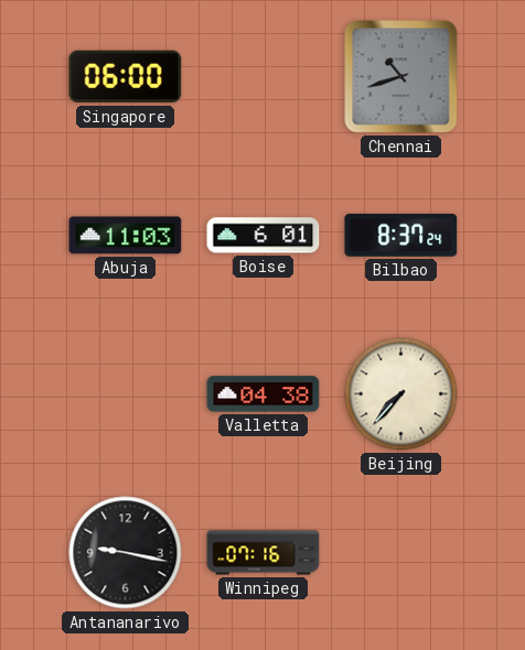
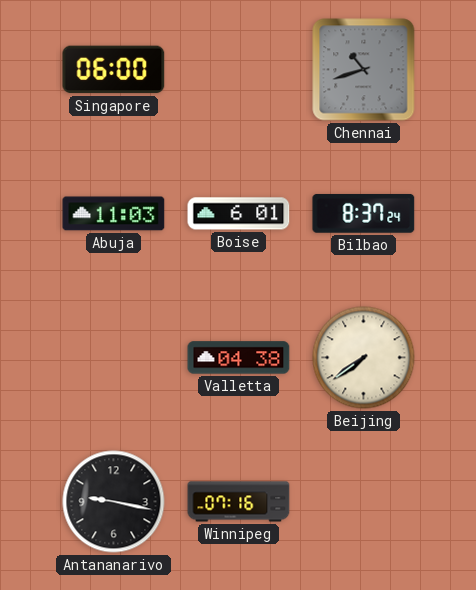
Beijing: 7:37 -> 7:39
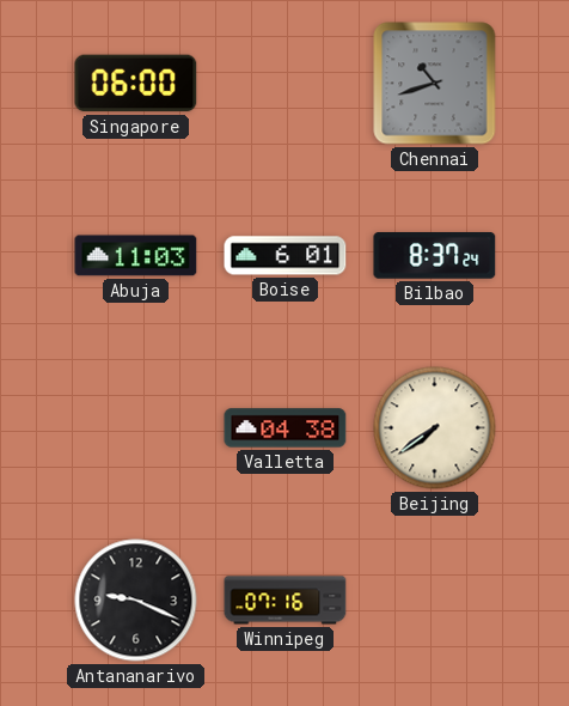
Antananarivo: 9:17 -> 9:19
